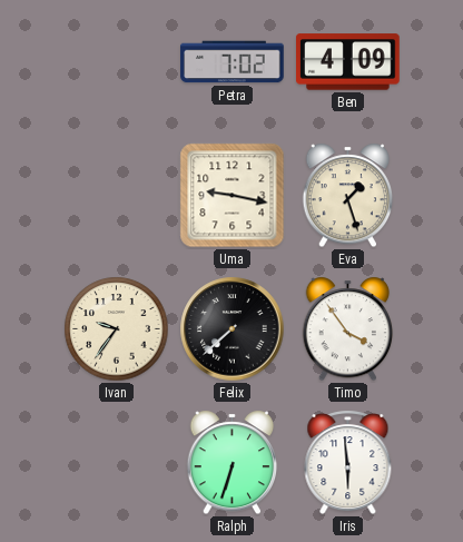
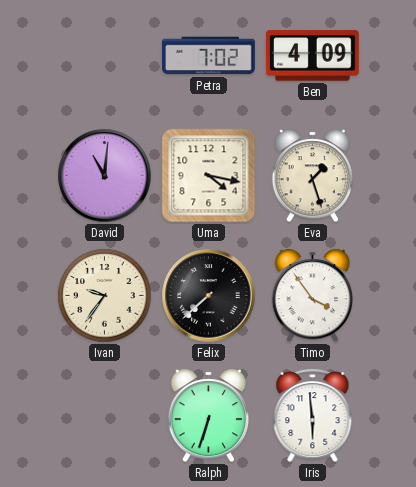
David: none -> 11:01
Uma: 9:17 -> 4:17
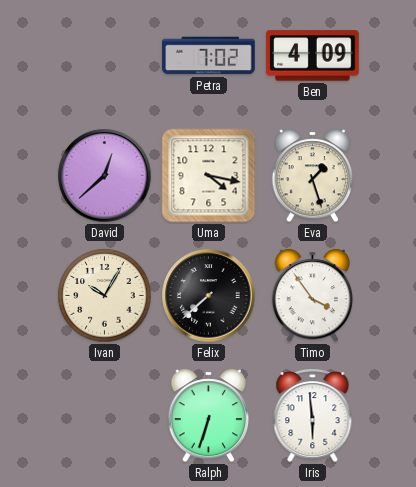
David: 11:01 -> 12:38
Ivan: 9:36 -> 10:05
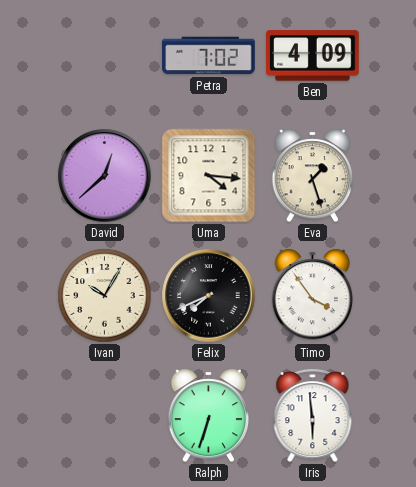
Uma: 4:17 -> 4:16
Felix: 7:38 -> 7:41
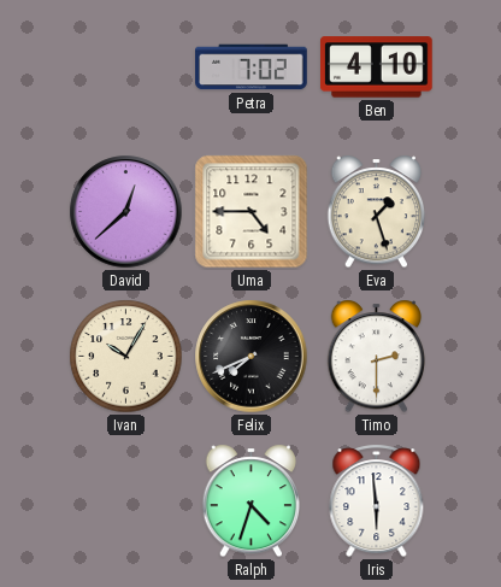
Ben: 4:09 -> 4:10
Uma: 4:16 -> 4:45
Timo: 3:54 -> 2:30
Ralph: 6:33 -> 4:33
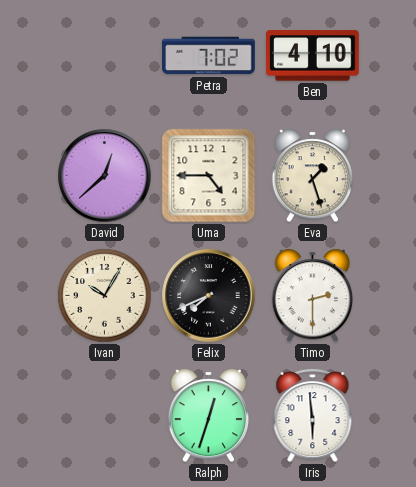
Ralph: 4:33 -> 12:33
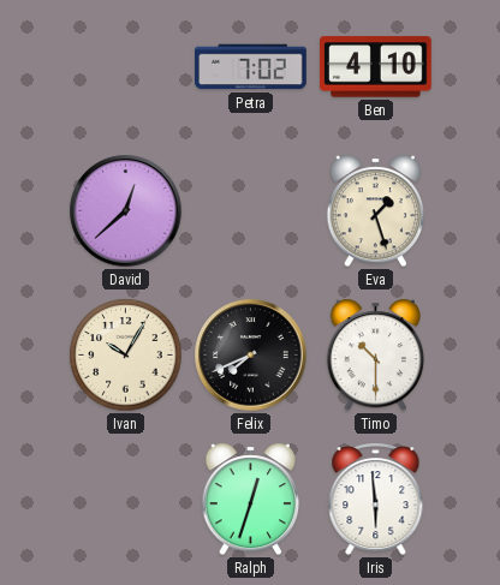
Uma: 4:45 -> none
Timo: 2:30 -> 10:30
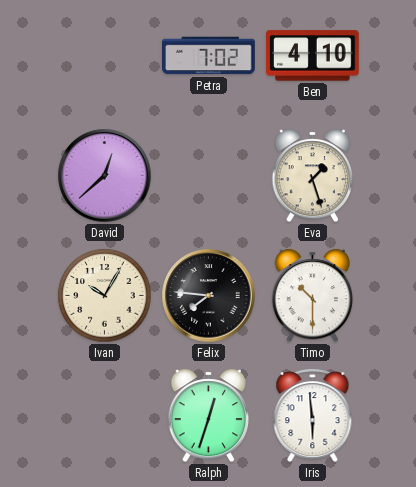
Felix: 7:41 -> 7:46
